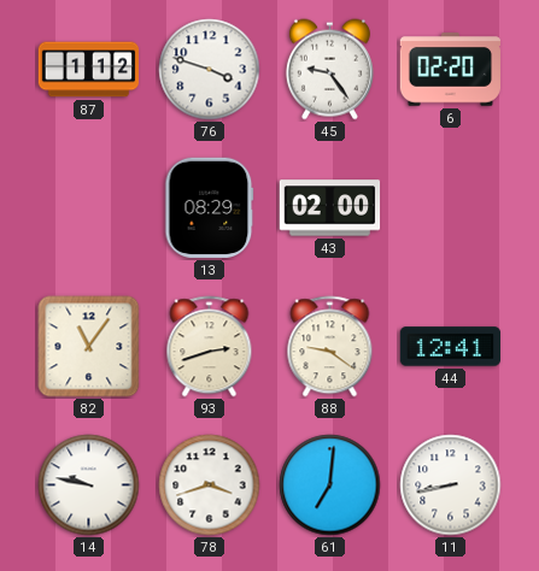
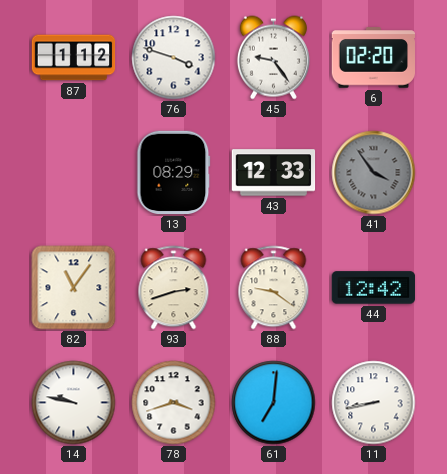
43: 02:00 -> 12:33
41: none -> 3:54
44: 12:41 -> 12:42
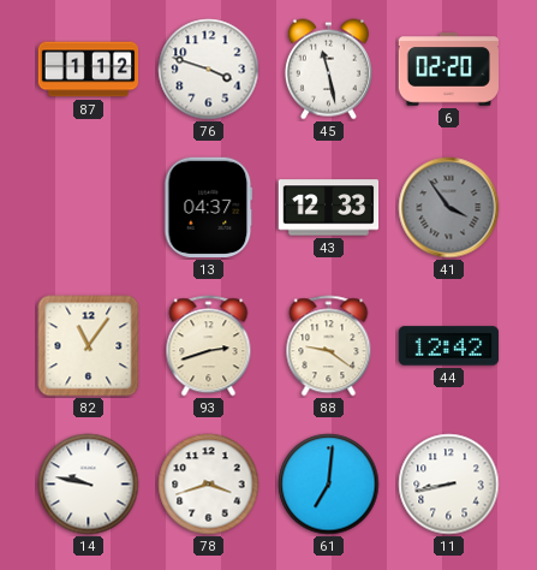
45: 9:24 -> 11:28
13: 08:29 -> 04:37
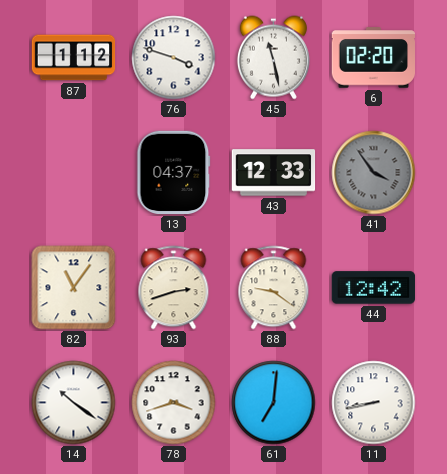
14: 9:47 -> 10:21
